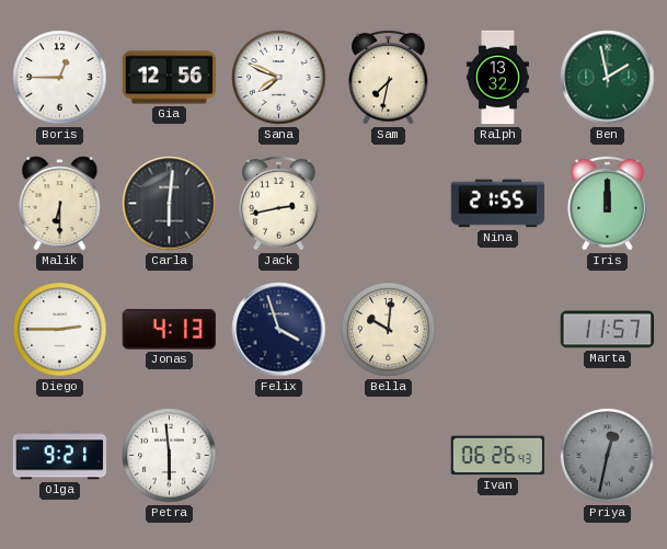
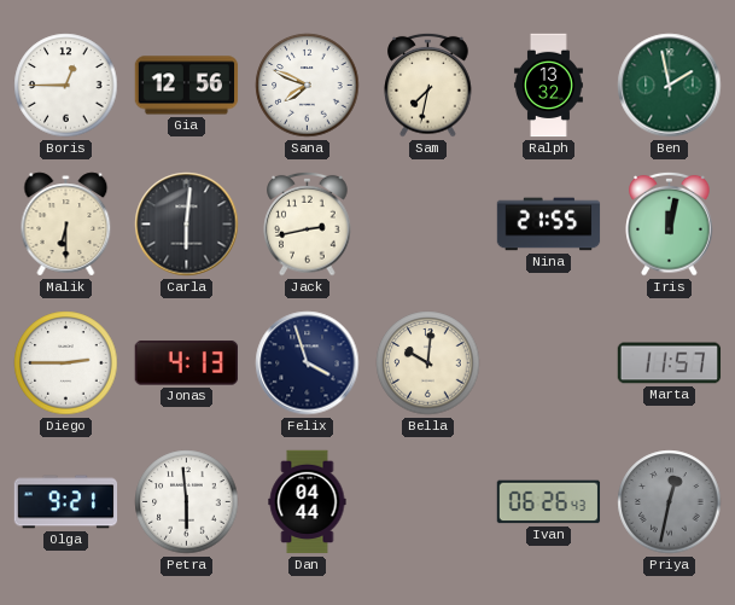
Iris: 12:00 -> 12:02
Dan: none -> 04:44
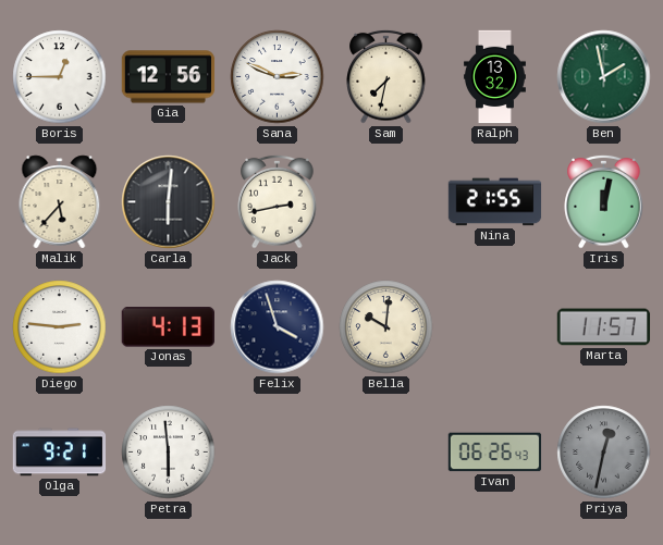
Sana: 7:49 -> 2:49
Malik: 6:30 -> 5:37
Diego: 2:45 -> 2:46
Dan: 04:44 -> none
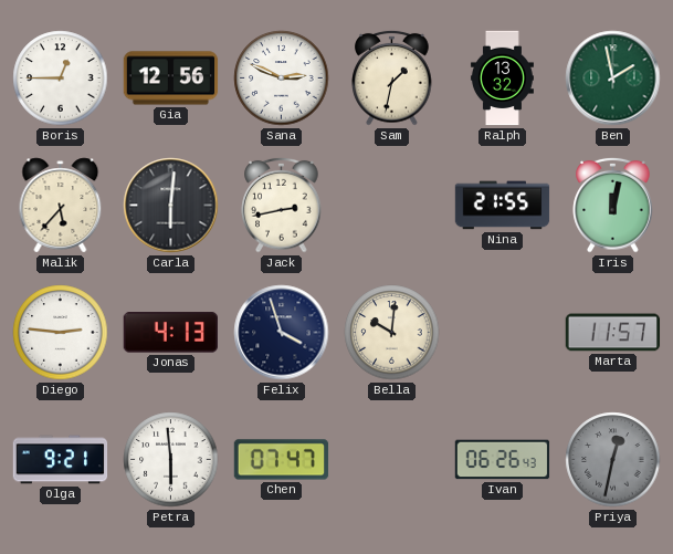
Sam: 7:32 -> 1:32
Chen: none -> 07:47
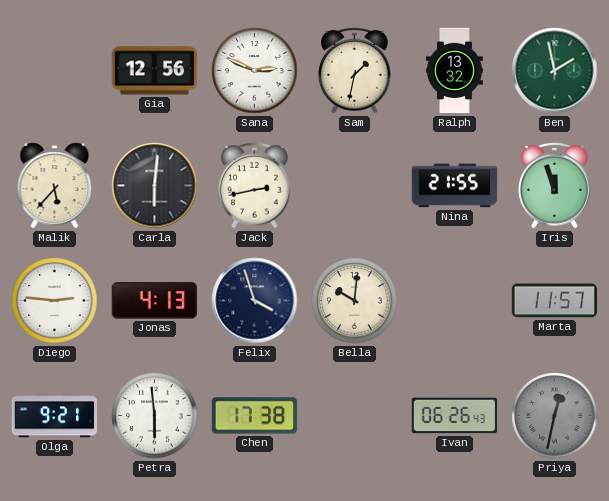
Boris: 12:45 -> none
Iris: 12:02 -> 11:57
Chen: 07:47 -> 17:38
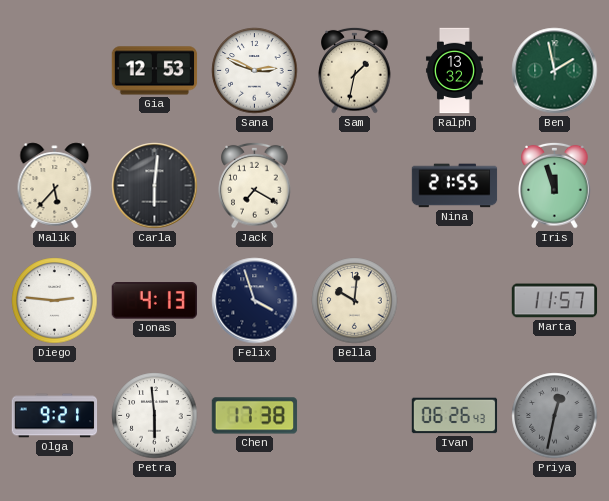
Gia: 12:56 -> 12:53
Jack: 2:43 -> 7:20
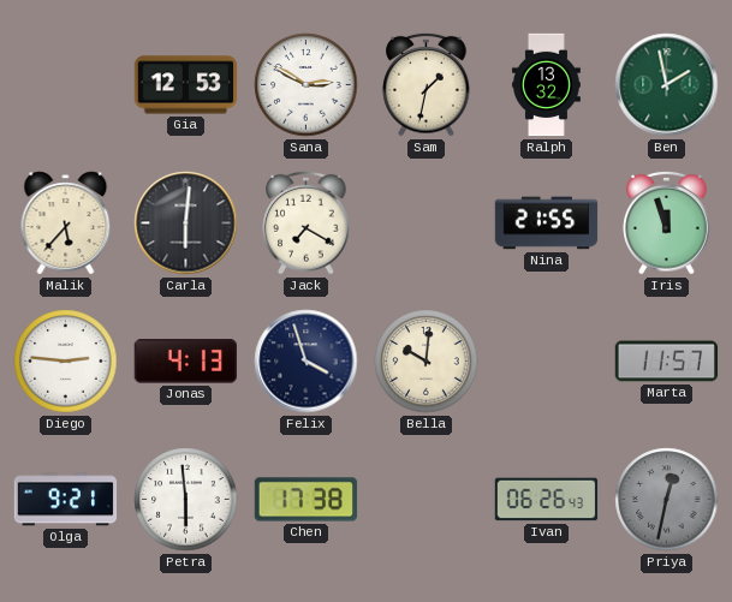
Sana: 2:49 -> 2:50
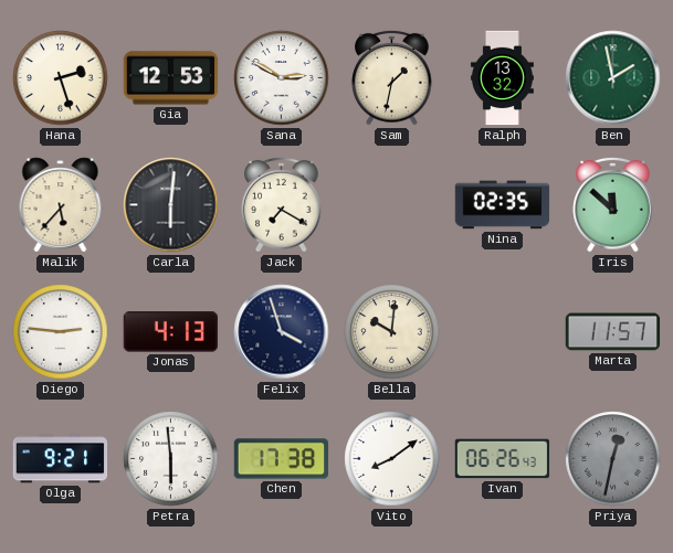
Hana: none -> 2:27
Nina: 21:55 -> 02:35
Iris: 11:57 -> 11:52
Vito: none -> 8:09
